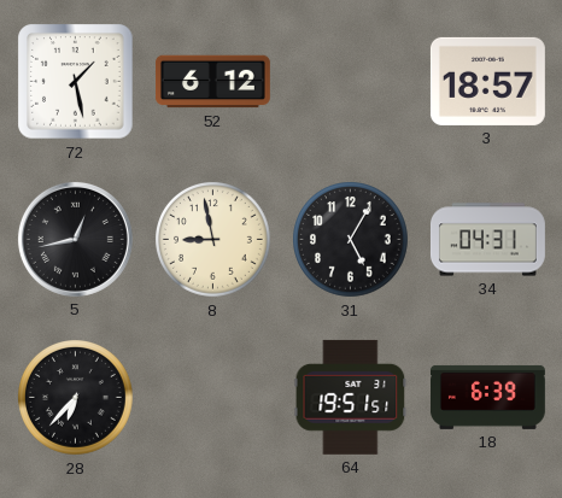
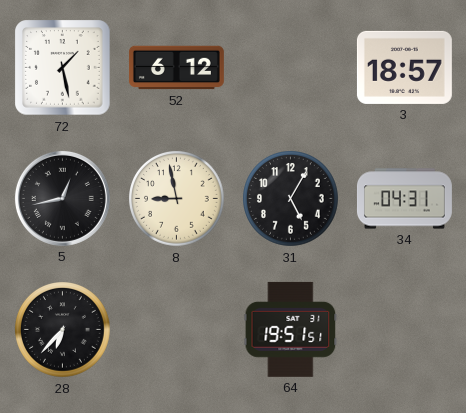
18: 6:39 -> none
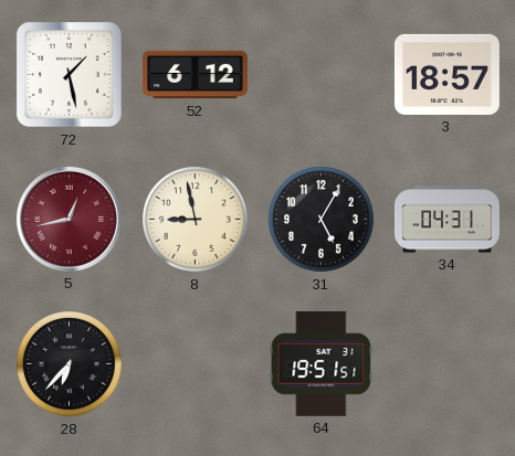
5 dial: black -> burgundy
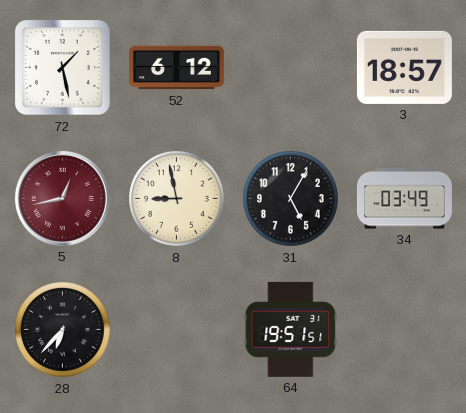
34: 04:31 -> 03:49
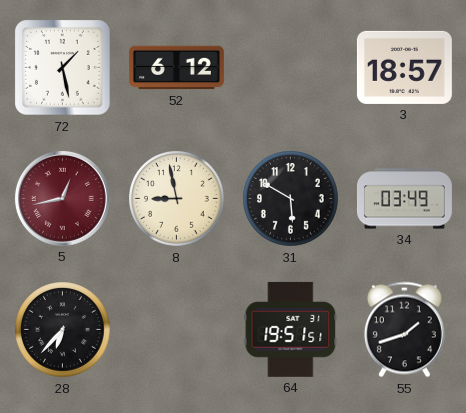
31: 5:05 -> 5:50
55: none -> 1:42
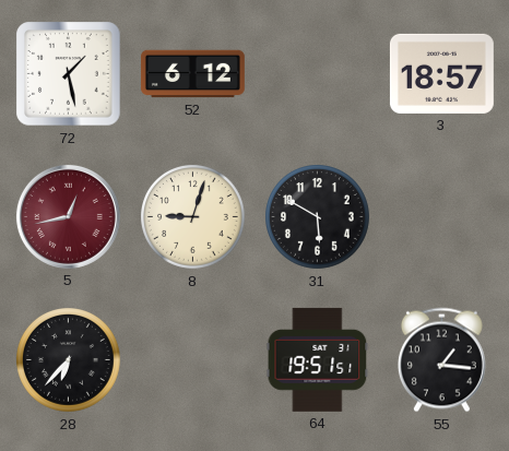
8: 8:58 -> 9:03
34: 03:49 -> none
55: 1:42 -> 1:16
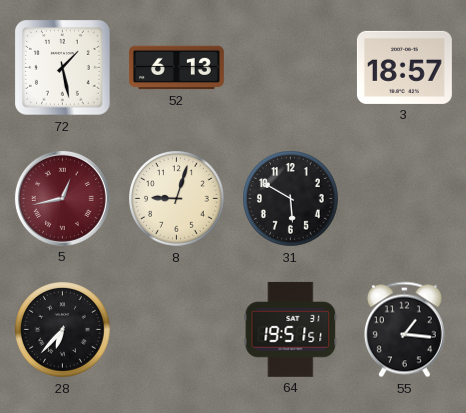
52: 6:12 -> 6:13
